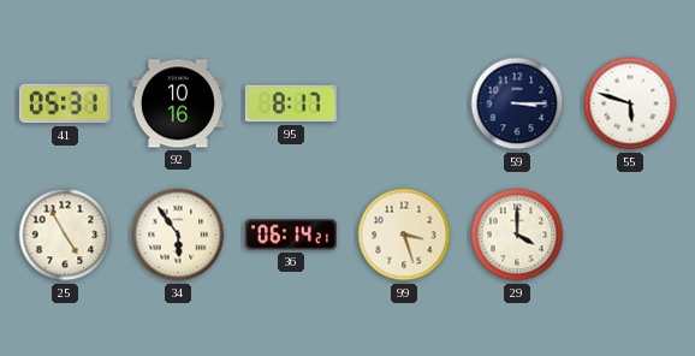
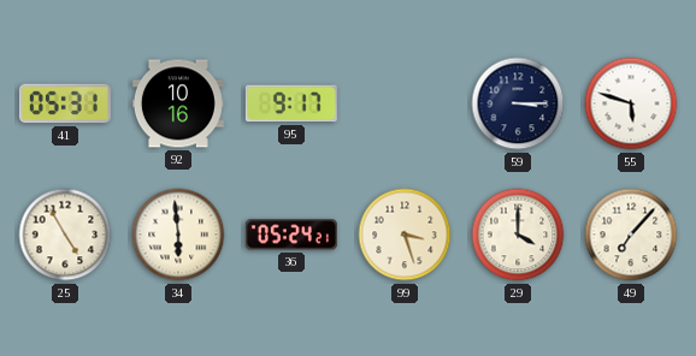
95: 8:17 -> 9:17
34: 5:54 -> 5:59
36: 06:14 -> 05:24
49: none -> 7:07
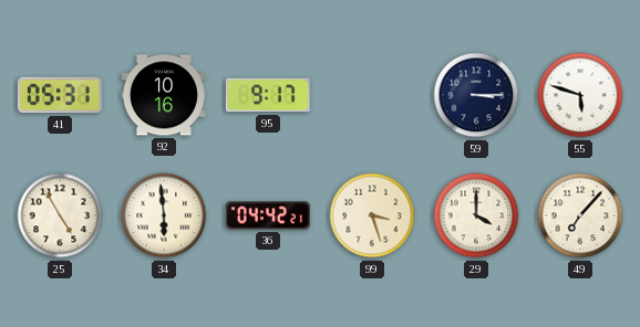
36: 05:24 -> 04:42
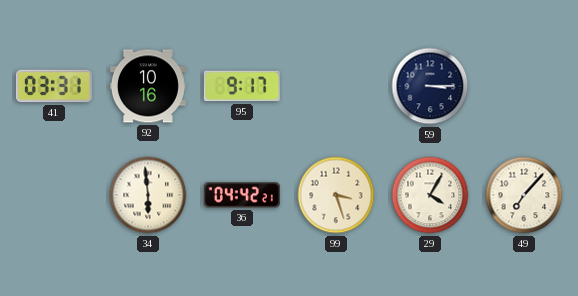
41: 05:31 -> 03:31
55: 5:48 -> none
25: 4:55 -> none
29: 4:00 -> 4:05
